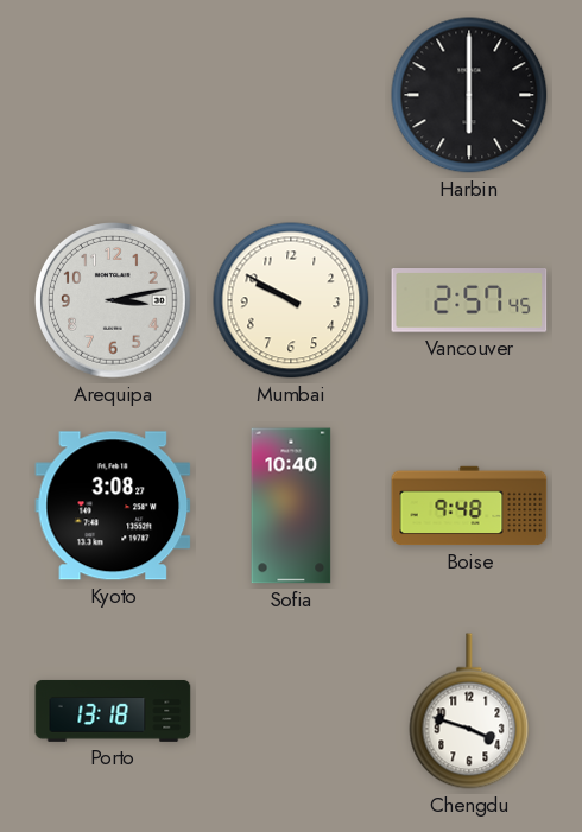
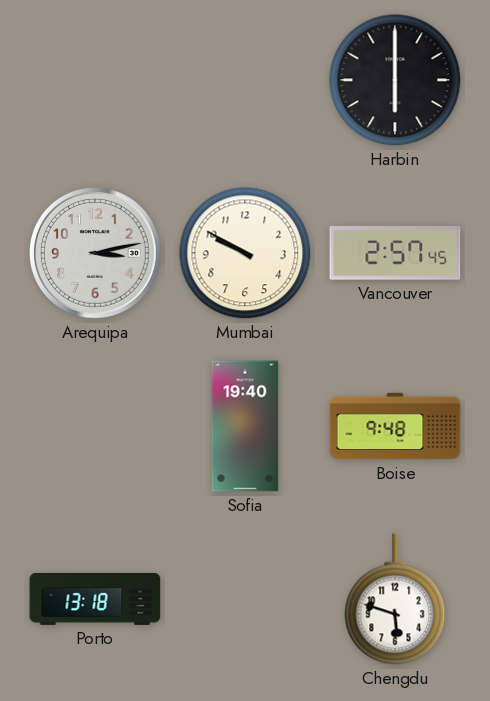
Kyoto: 3:08 -> none
Sofia: 10:40 -> 19:40
Chengdu: 3:48 -> 5:48
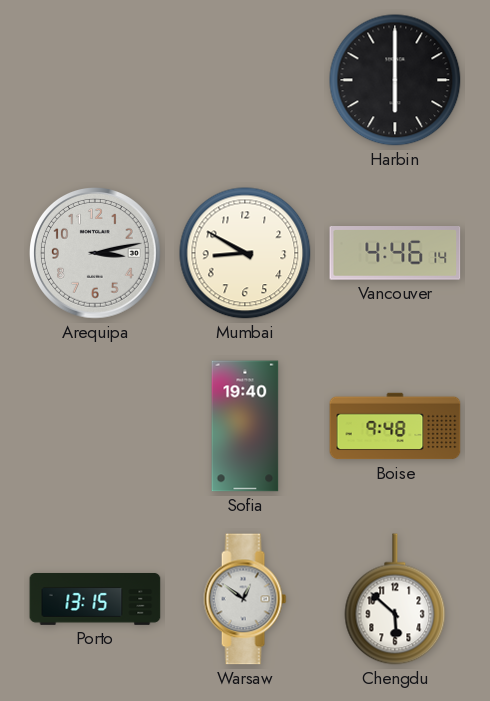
Mumbai: 9:50 -> 8:50
Vancouver: 2:57 -> 4:46
Porto: 13:18 -> 13:15
Warsaw: none -> 12:51
Chengdu: 5:48 -> 5:52
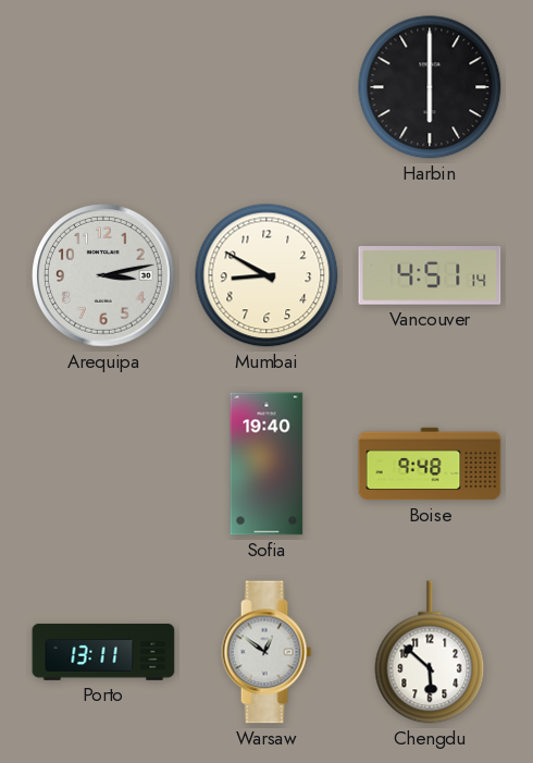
Vancouver: 4:46 -> 4:51
Porto: 13:15 -> 13:11
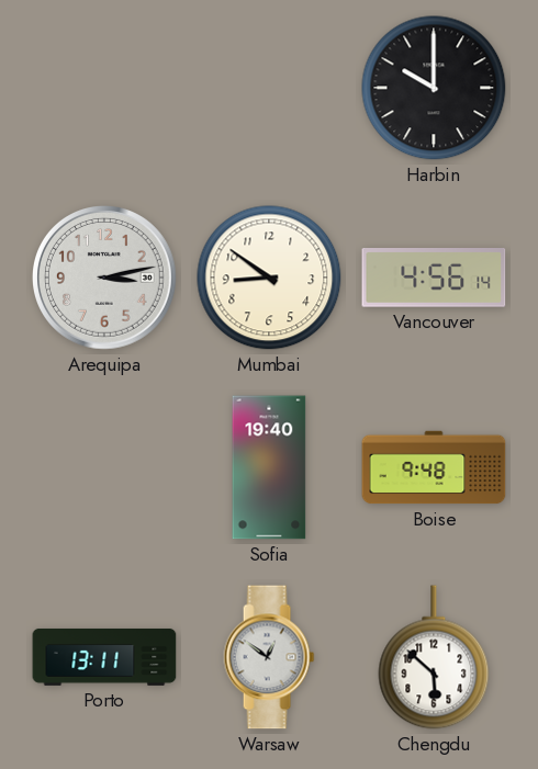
Harbin: 6:00 -> 10:00
Mumbai: 8:50 -> 8:51
Vancouver: 4:51 -> 4:56
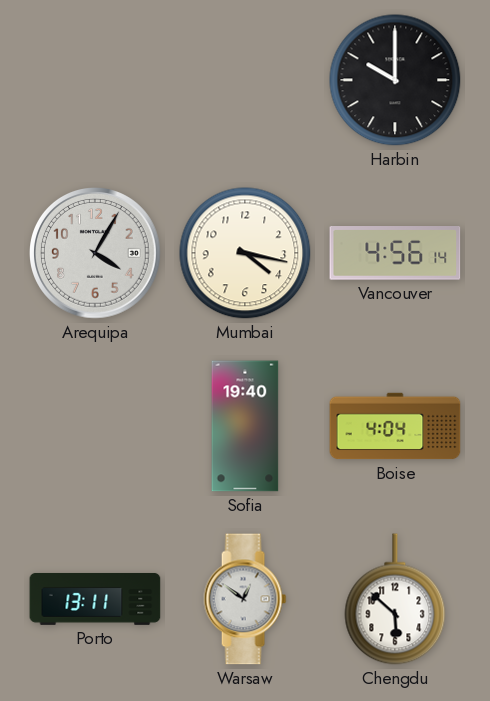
Arequipa: 3:13 -> 4:05
Mumbai: 8:51 -> 4:17
Boise: 9:48 -> 4:04
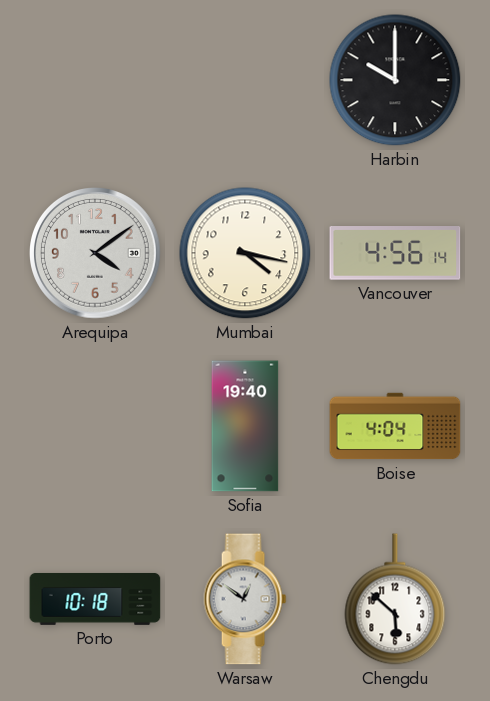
Arequipa: 4:05 -> 4:09
Porto: 13:11 -> 10:18
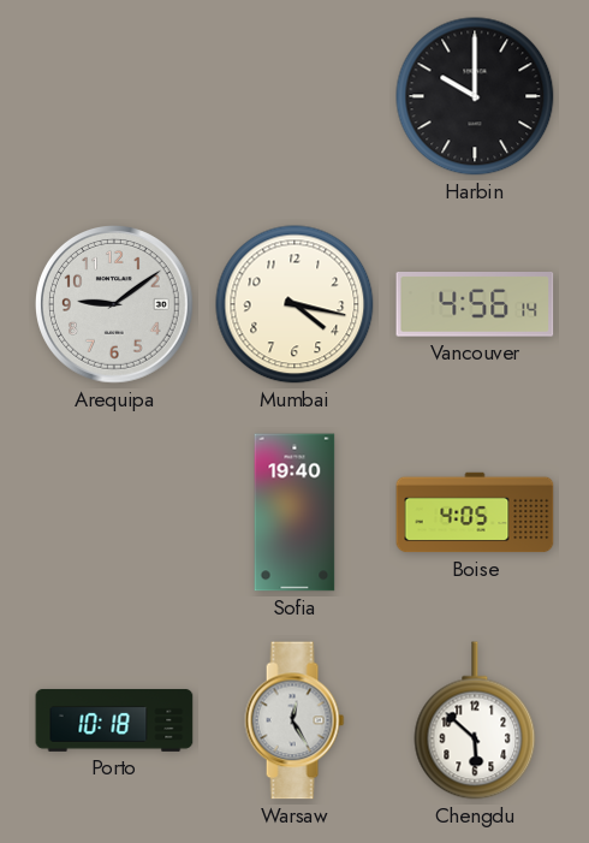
Arequipa: 4:09 -> 9:09
Boise: 4:04 -> 4:05
Warsaw: 12:51 -> 12:25
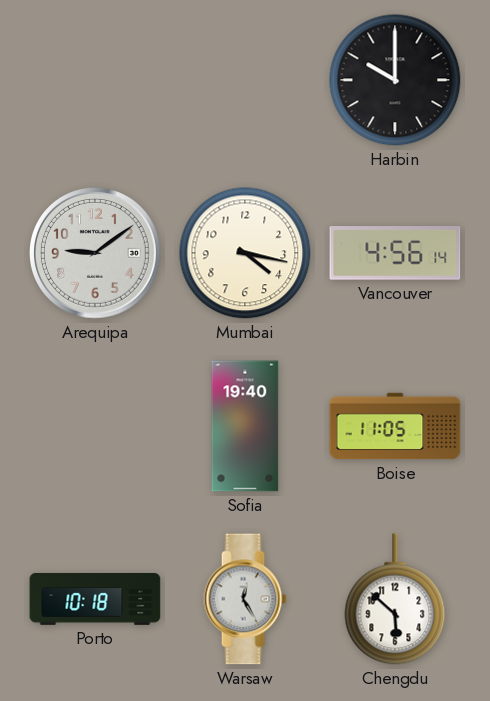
Boise: 4:05 -> 11:05
